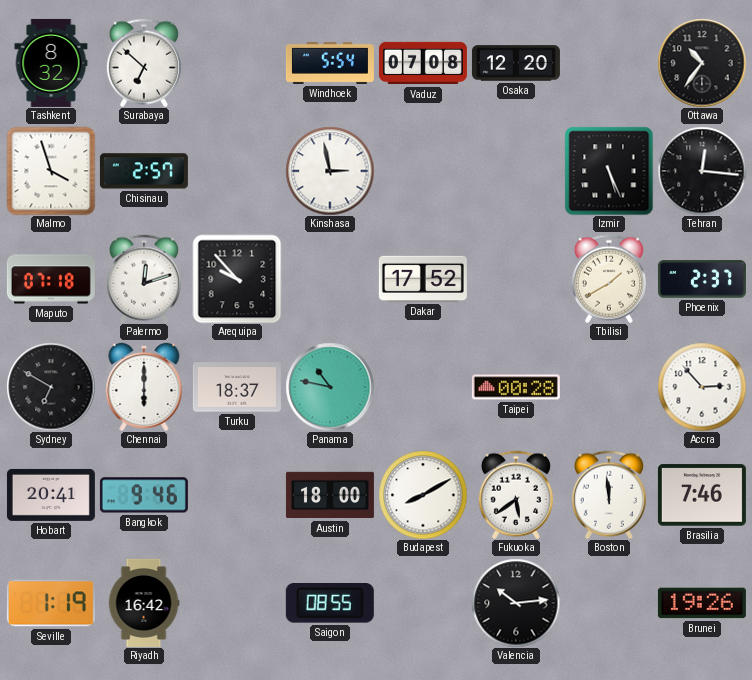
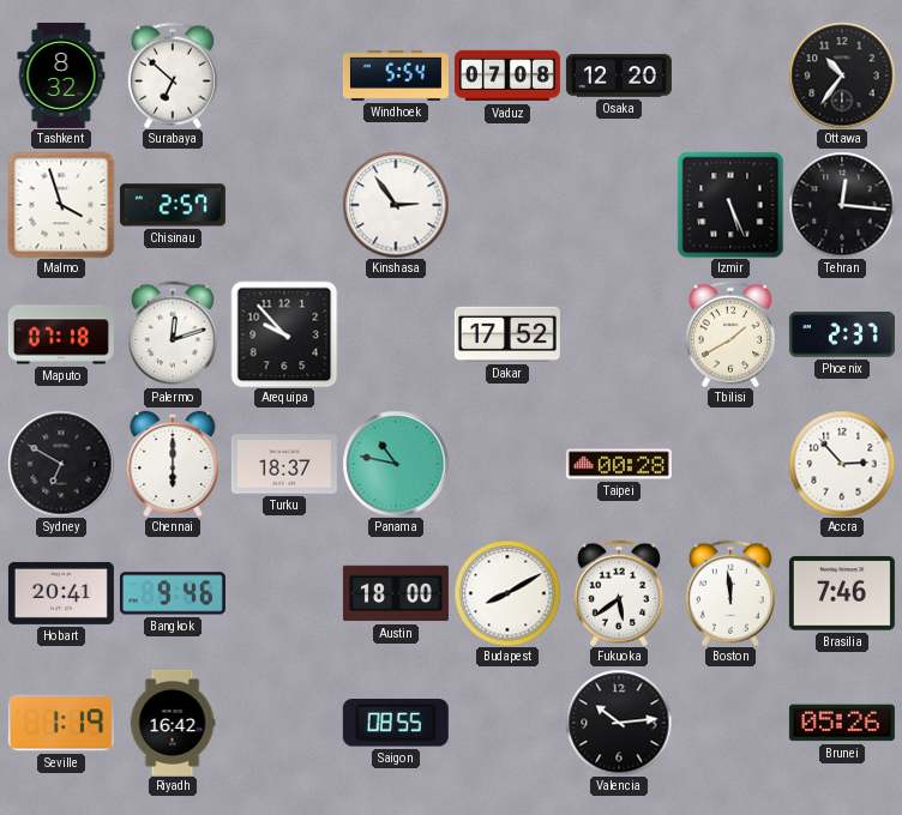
Kinshasa: 2:58 -> 2:54
Brunei: 19:26 -> 05:26
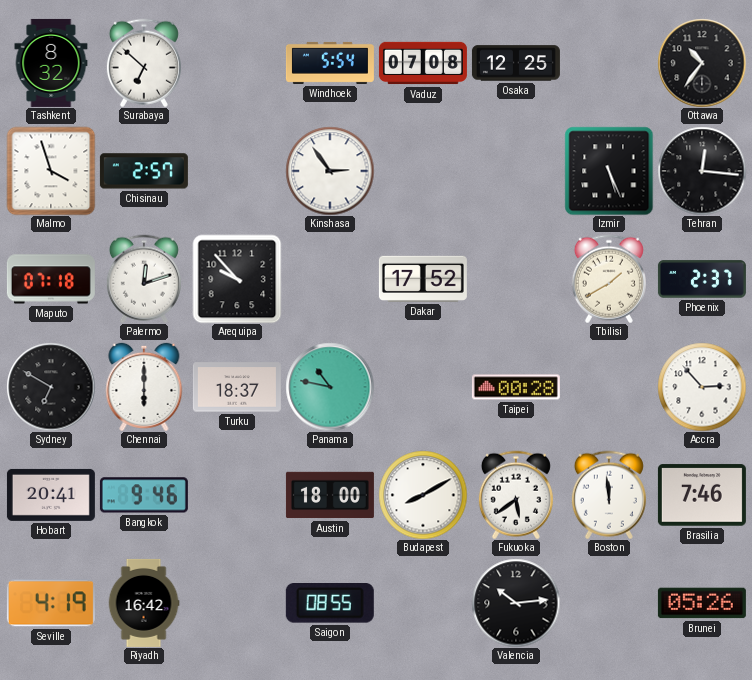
Osaka: 12:20 -> 12:25
Seville: 1:19 -> 4:19
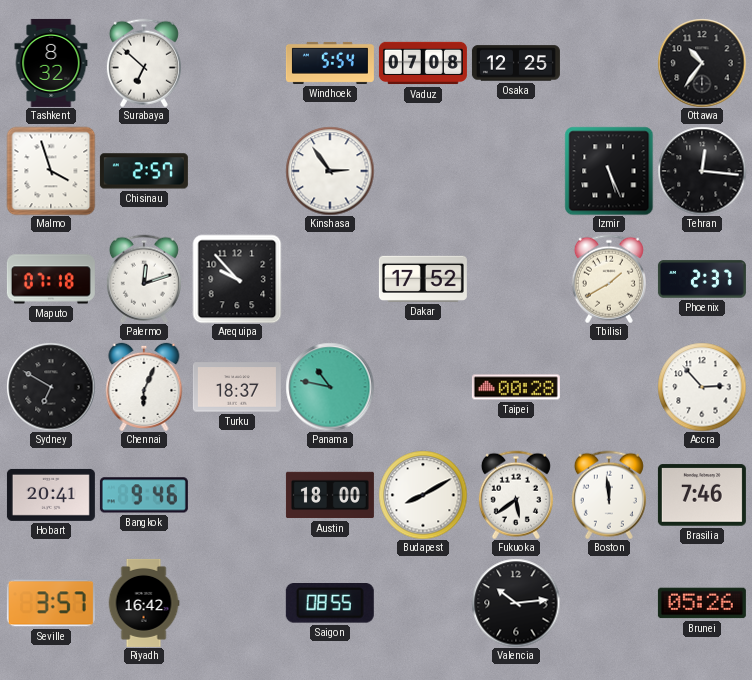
Chennai: 6:00 -> 6:04
Seville: 4:19 -> 3:57
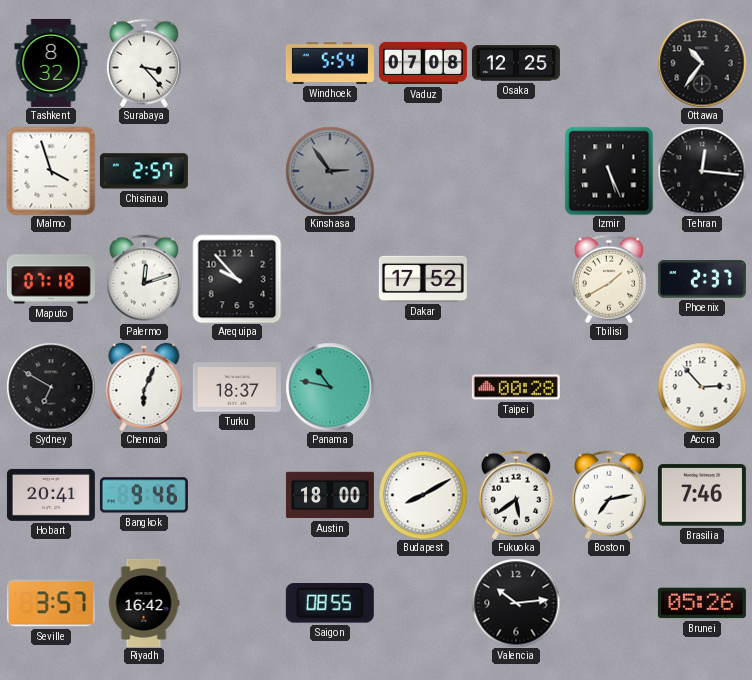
Surabaya: 6:52 -> 3:23
Kinshasa dial: white -> grey
Boston: 11:59 -> 7:13
